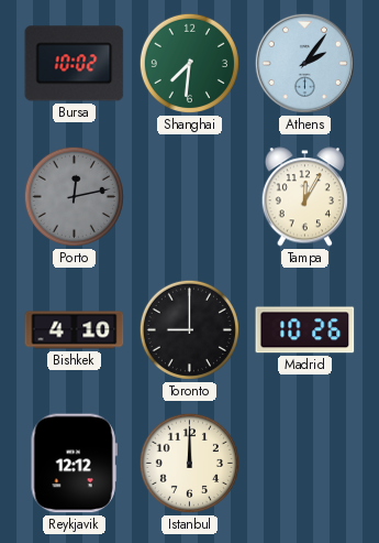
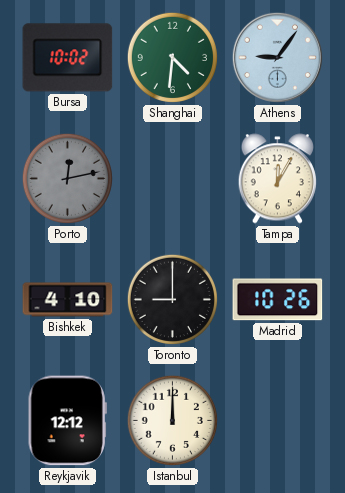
Shanghai: 7:31 -> 4:31
Athens: 2:06 -> 9:06
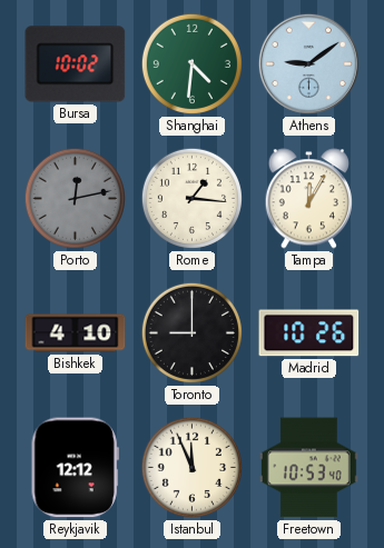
Athens: 9:06 -> 9:09
Rome: none -> 1:16
Istanbul: 12:00 -> 11:56
Freetown: none -> 10:53
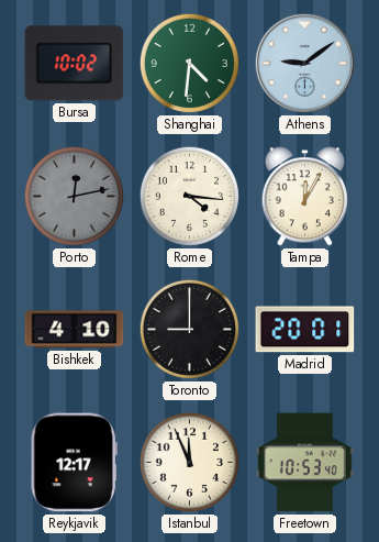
Rome: 1:16 -> 4:16
Madrid: 10:26 -> 20:01
Reykjavik: 12:12 -> 12:17
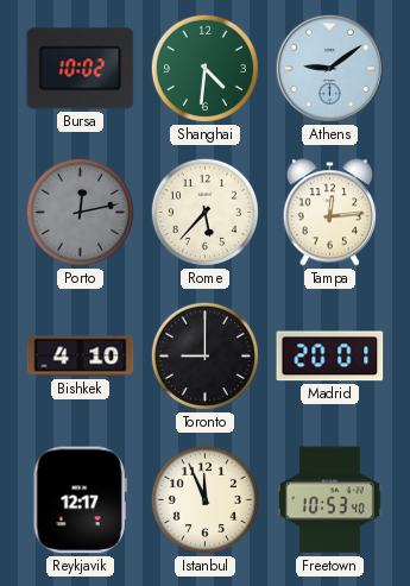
Rome: 4:16 -> 5:37
Tampa: 12:05 -> 12:14
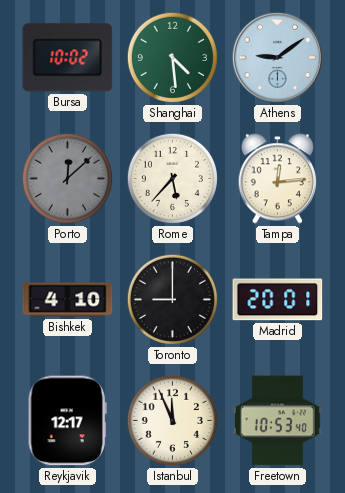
Shanghai: 4:31 -> 4:29
Porto: 12:13 -> 12:08
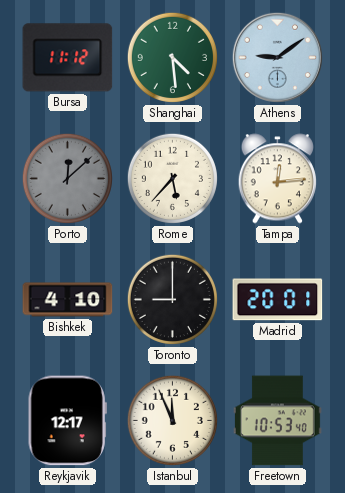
Bursa: 10:02 -> 11:12
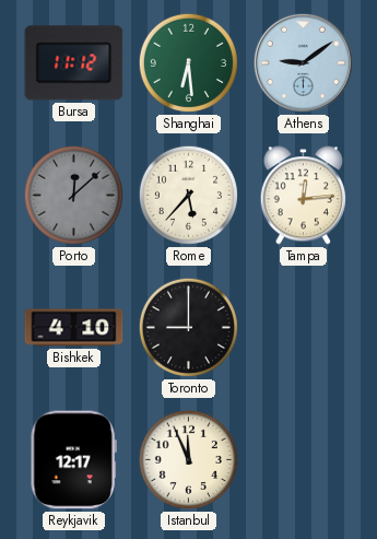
Shanghai: 4:29 -> 6:29
Madrid: 20:01 -> none
Freetown: 10:53 -> none
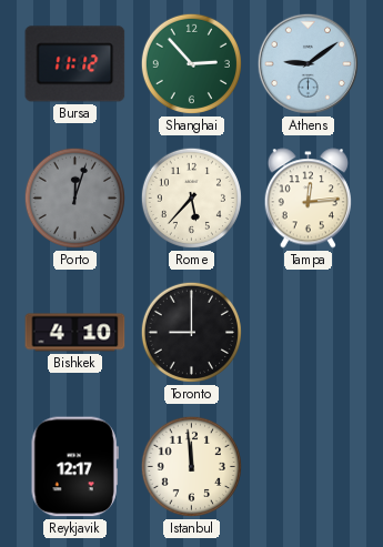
Shanghai: 6:29 -> 2:53
Porto: 12:08 -> 12:03
Istanbul: 11:56 -> 11:59
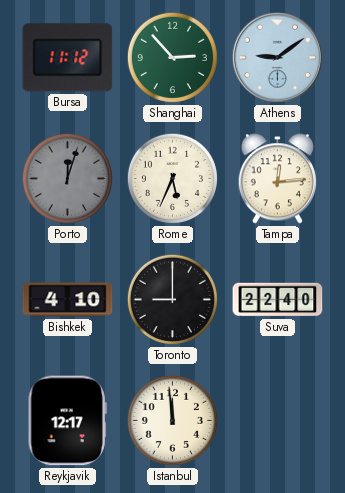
Rome: 5:37 -> 5:34
Suva: none -> 22:40
